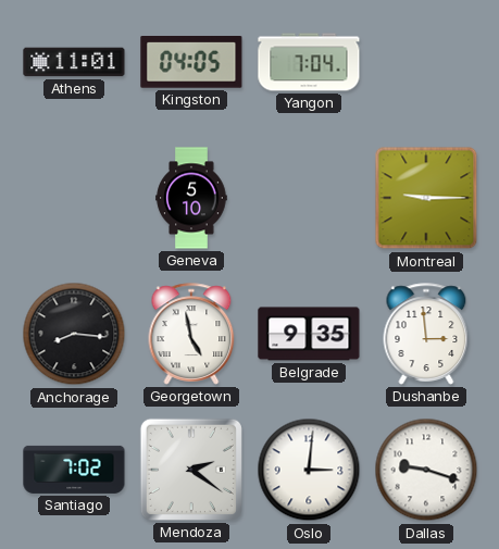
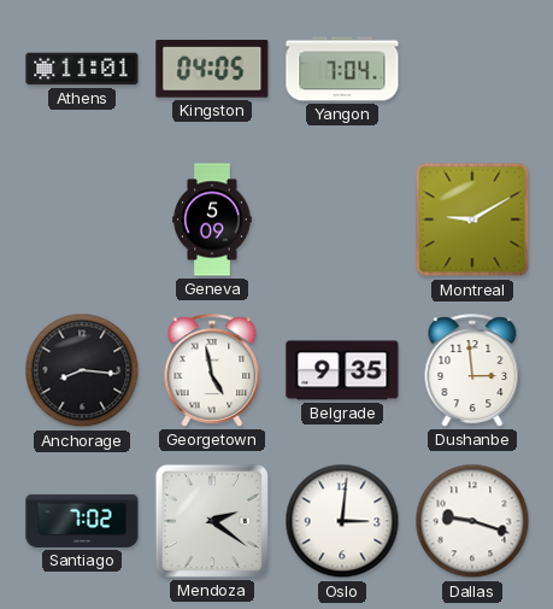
Geneva: 5:10 -> 5:09
Montreal: 9:15 -> 9:10
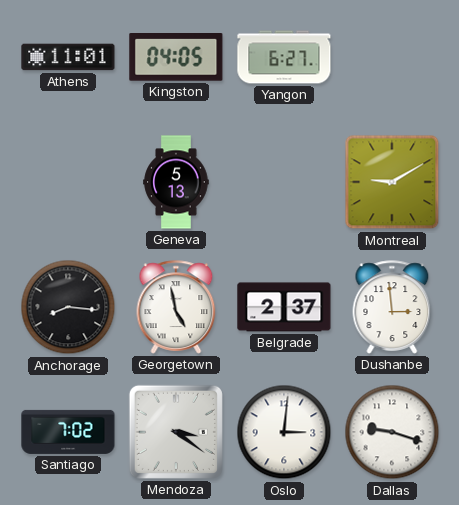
Yangon: 7:04 -> 6:27
Geneva: 5:09 -> 5:13
Belgrade: 9:35 -> 2:37
Mendoza: 2:21 -> 3:21
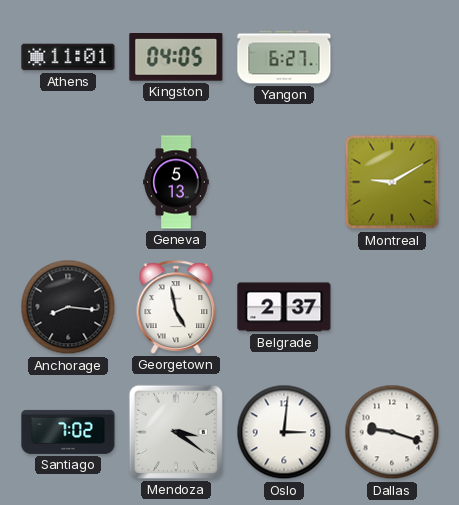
Dushanbe: 2:59 -> none
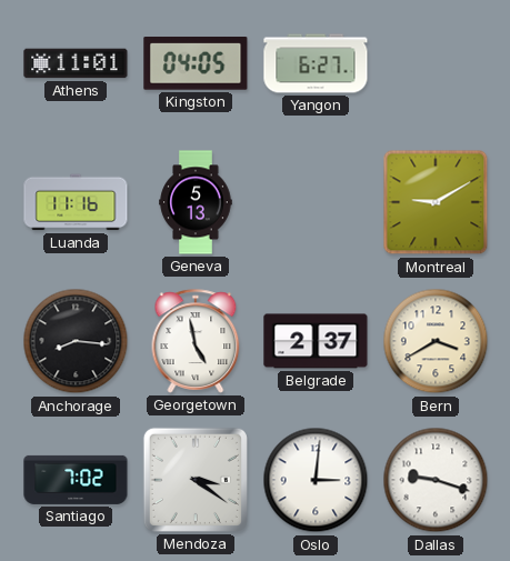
Luanda: none -> 11:16
Bern: none -> 3:40
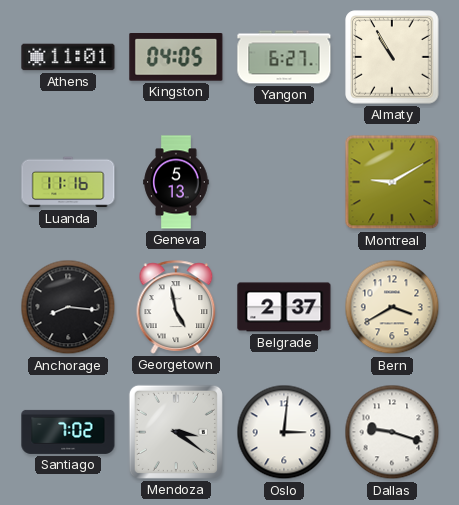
Almaty: none -> 10:55
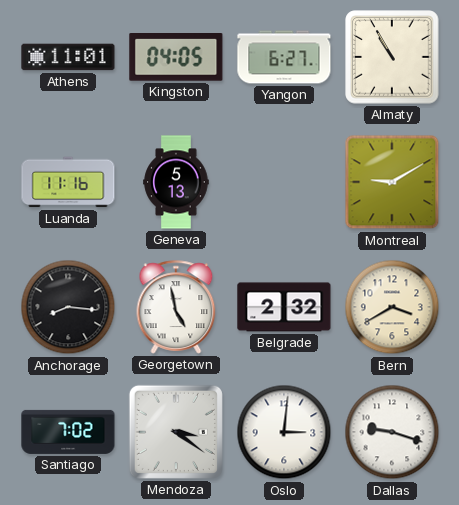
Belgrade: 2:37 -> 2:32
